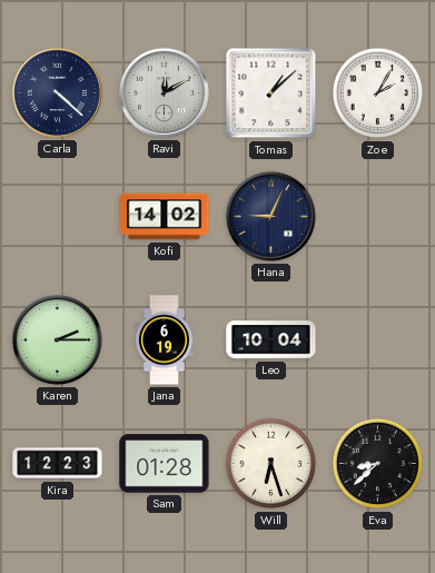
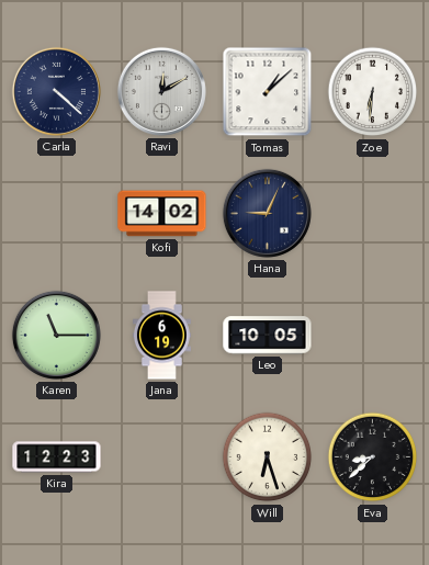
Zoe: 2:05 -> 6:31
Karen: 2:15 -> 11:15
Leo: 10:04 -> 10:05
Sam: 01:28 -> none
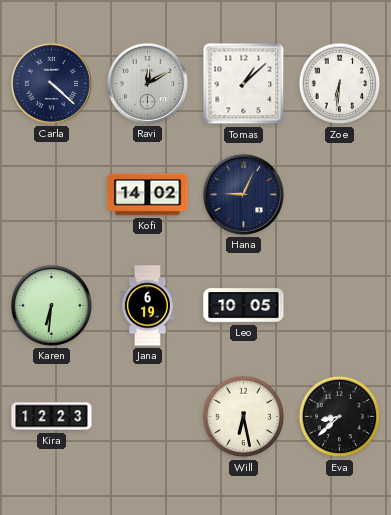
Karen: 11:15 -> 6:31
Will: 6:27 -> 6:28
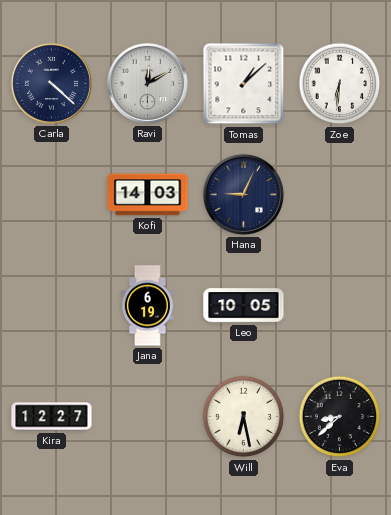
Kofi: 14:02 -> 14:03
Karen: 6:31 -> none
Kira: 12:23 -> 12:27
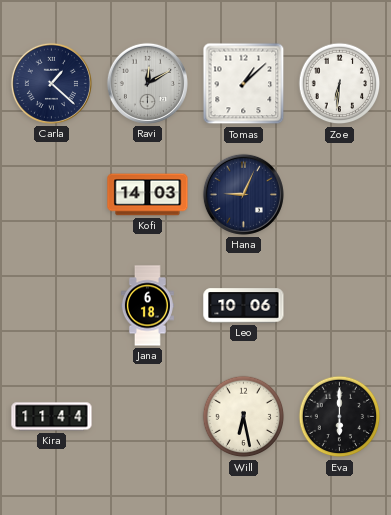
Carla: 4:22 -> 1:22
Jana: 6:19 -> 6:18
Leo: 10:05 -> 10:06
Kira: 12:27 -> 11:44
Eva: 8:38 -> 6:00
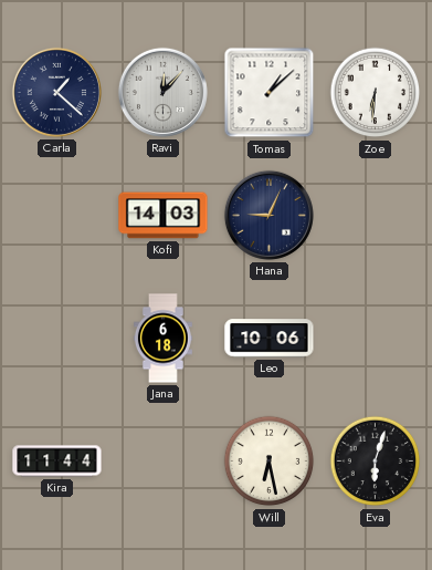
Ravi: 12:10 -> 12:07
Eva: 6:00 -> 6:03
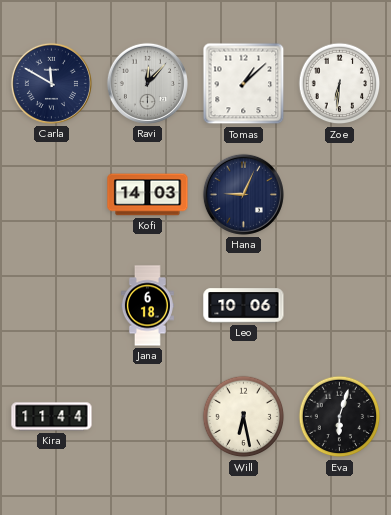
Carla: 1:22 -> 11:50
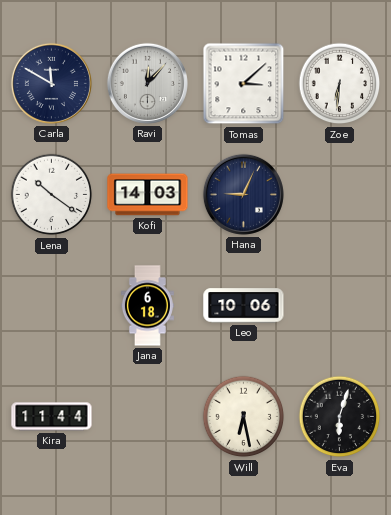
Tomas: 1:08 -> 3:08
Lena: none -> 10:21
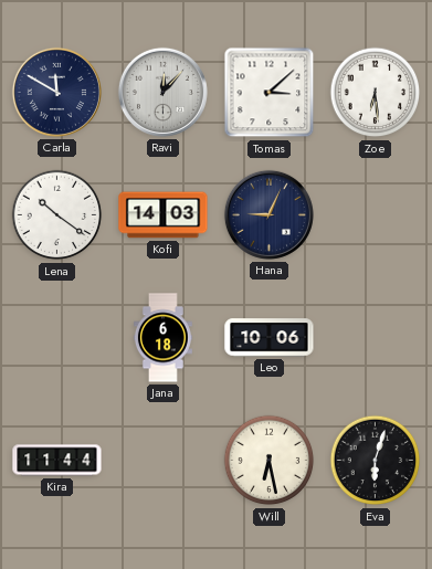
Zoe: 6:31 -> 6:29
